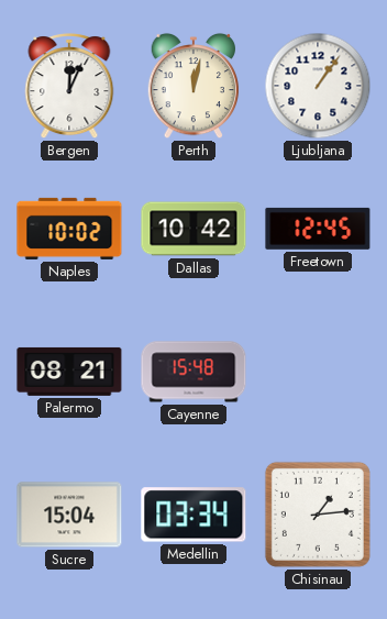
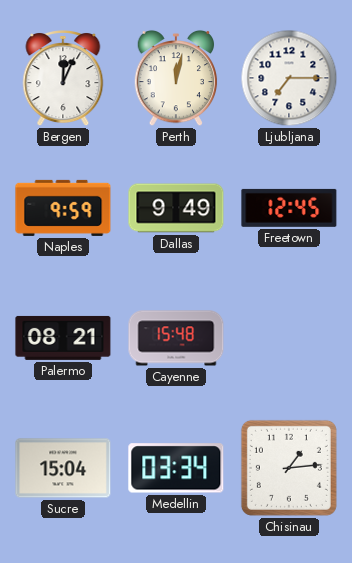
Ljubljana: 1:06 -> 7:15
Naples: 10:02 -> 9:59
Dallas: 10:42 -> 9:49
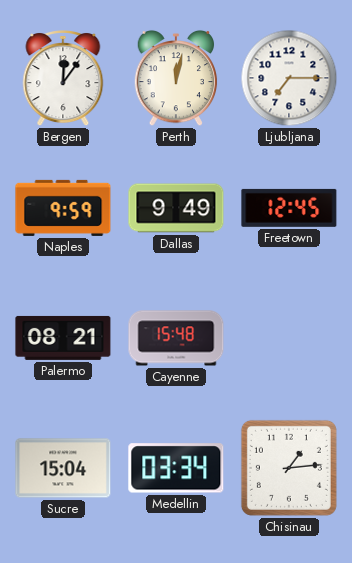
Bergen: 12:04 -> 12:06
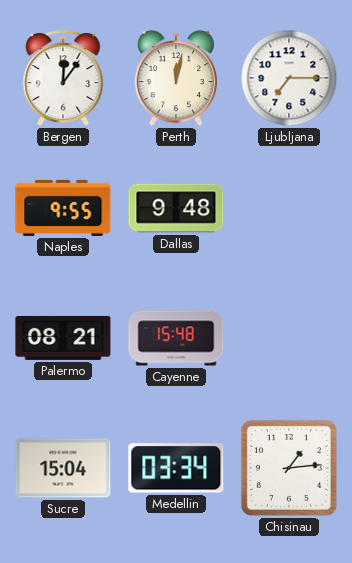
Naples: 9:59 -> 9:55
Dallas: 9:49 -> 9:48
Freetown: 12:45 -> none
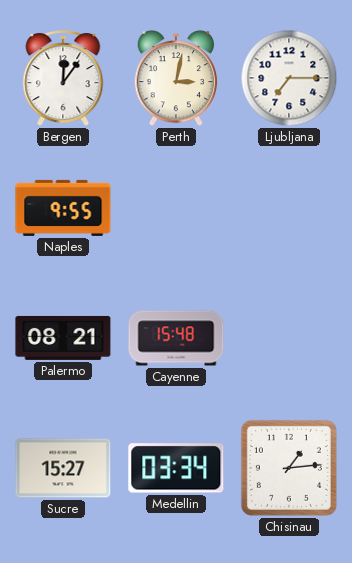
Perth: 12:02 -> 3:02
Dallas: 9:48 -> none
Sucre: 15:04 -> 15:27
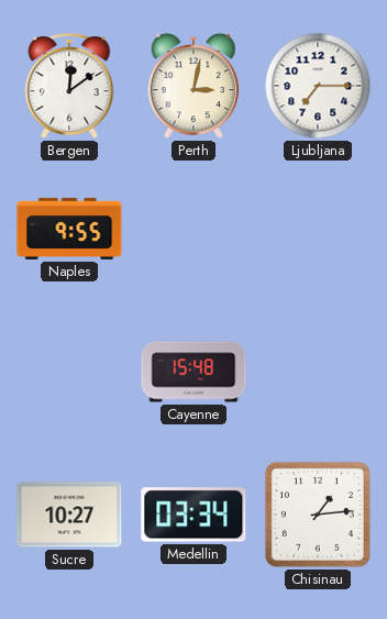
Bergen: 12:06 -> 12:09
Palermo: 08:21 -> none
Sucre: 15:27 -> 10:27
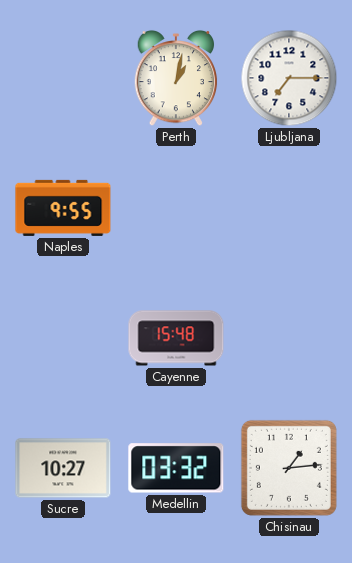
Bergen: 12:09 -> none
Perth: 3:02 -> 1:02
Medellin: 03:34 -> 03:32
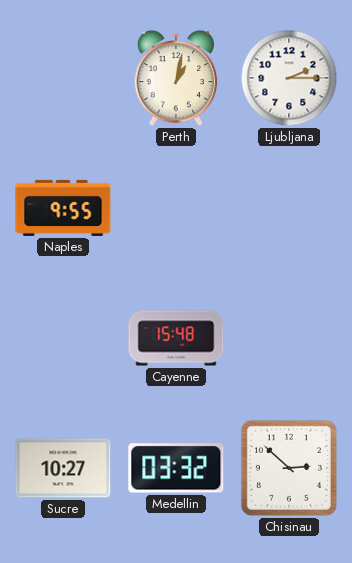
Ljubljana: 7:15 -> 2:15
Chisinau: 1:14 -> 2:52
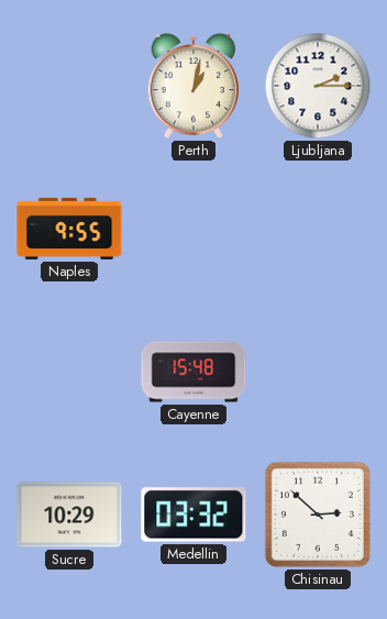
Sucre: 10:27 -> 10:29
